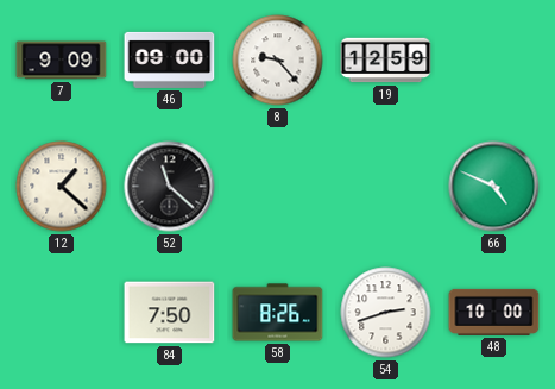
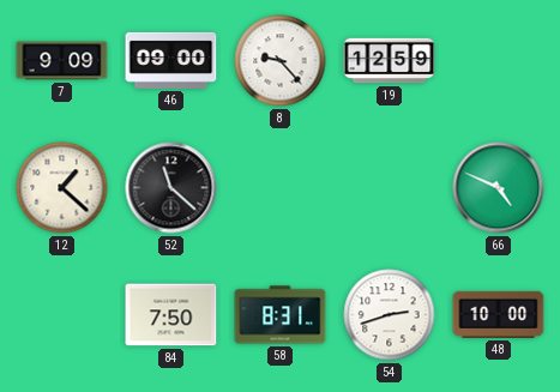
58: 8:26 -> 8:31
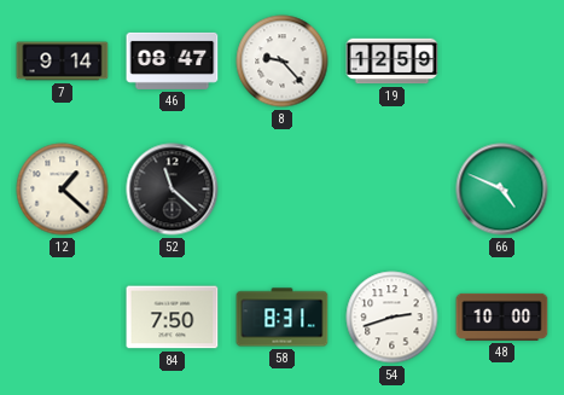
7: 9:09 -> 9:14
46: 09:00 -> 08:47
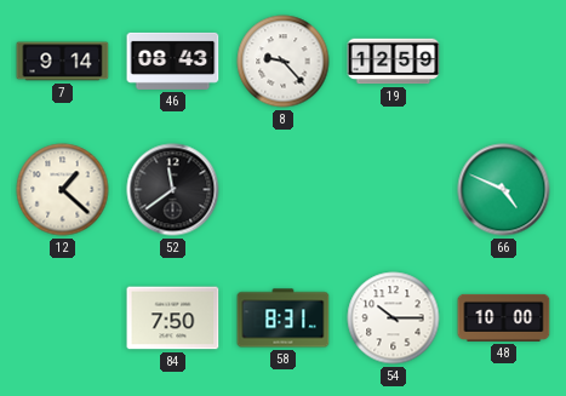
46: 08:47 -> 08:43
52: 11:22 -> 11:39
54: 2:42 -> 10:15
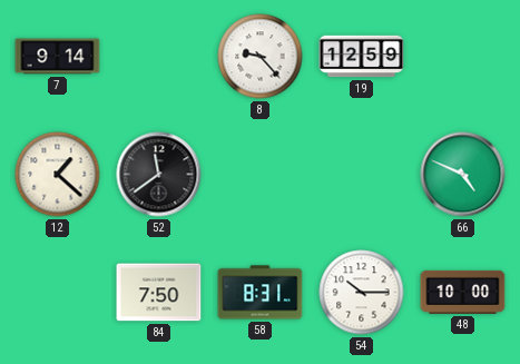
46: 08:43 -> none
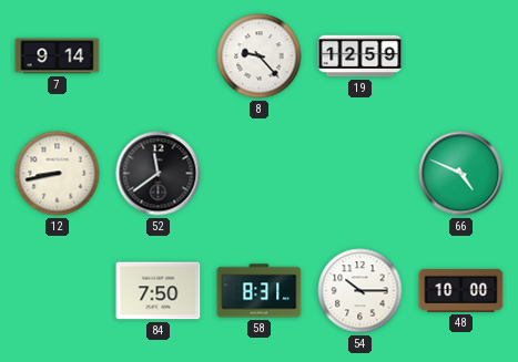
12: 1:22 -> 8:43
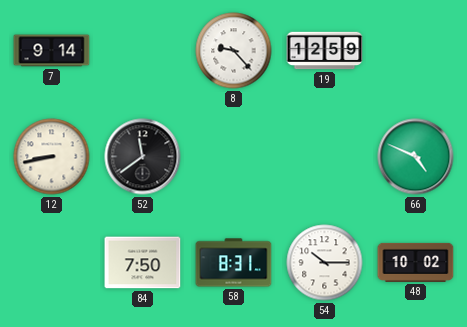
48: 10:00 -> 10:02
